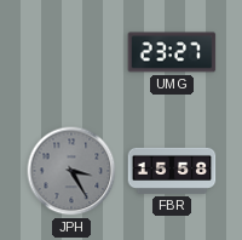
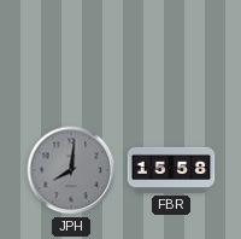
UMG: 23:27 -> none
JPH: 3:25 -> 8:01
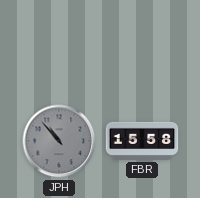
JPH: 8:01 -> 10:53
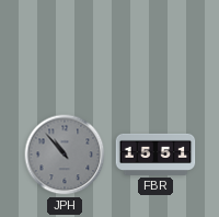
FBR: 15:58 -> 15:51
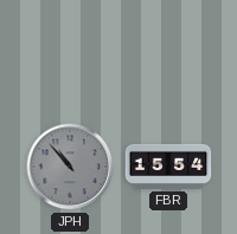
FBR: 15:51 -> 15:54
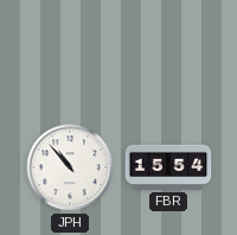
JPH dial: grey -> white
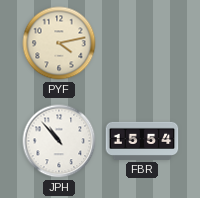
PYF: none -> 4:13
